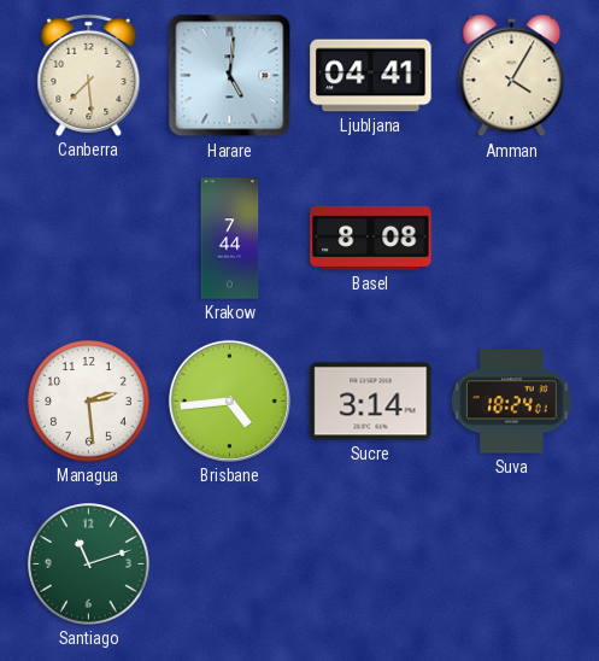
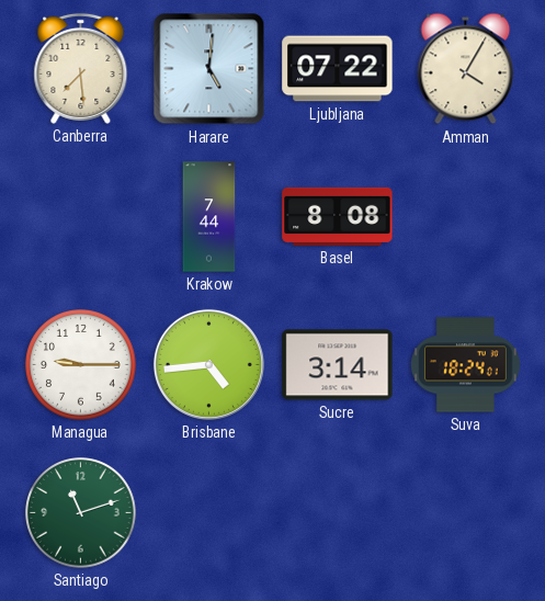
Ljubljana: 04:41 -> 07:22
Managua: 2:29 -> 9:15
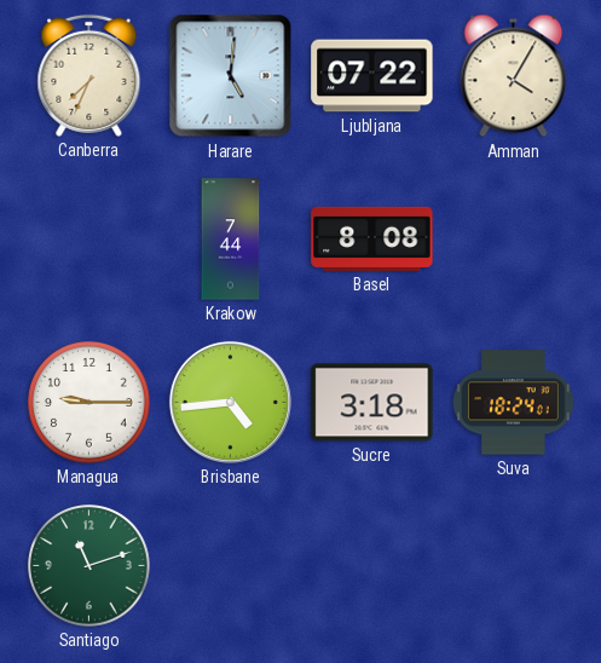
Canberra: 7:29 -> 7:34
Sucre: 3:14 -> 3:18
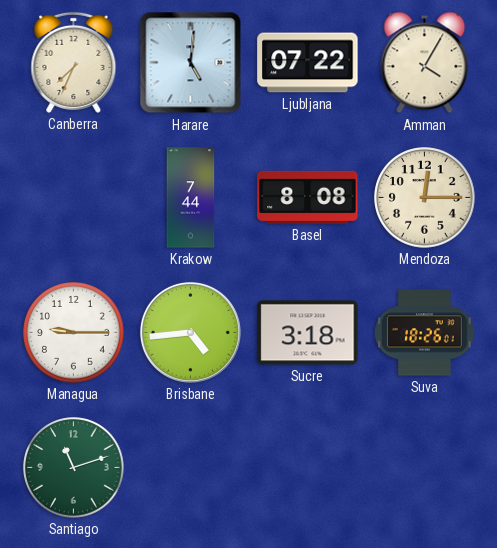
Mendoza: none -> 12:15
Suva: 18:24 -> 18:26
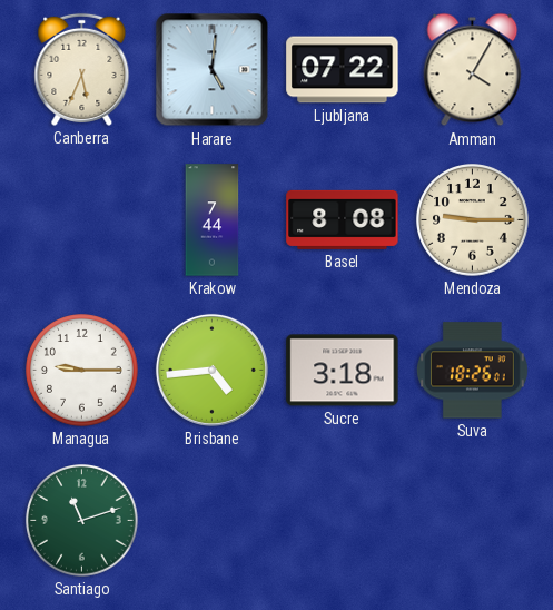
Canberra: 7:34 -> 5:34
Mendoza: 12:15 -> 9:15
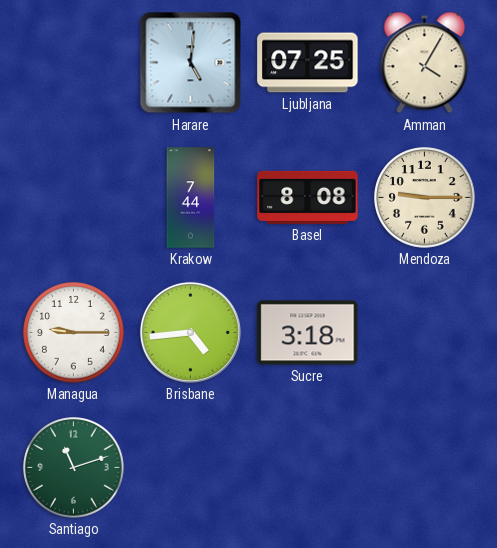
Canberra: 5:34 -> none
Ljubljana: 07:22 -> 07:25
Suva: 18:26 -> none
